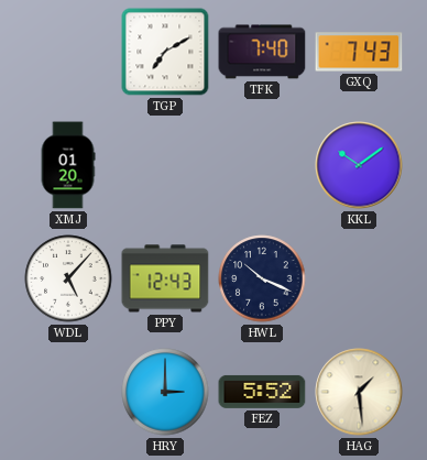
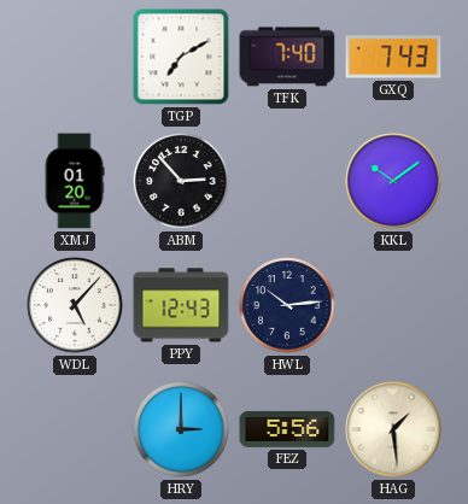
ABM: none -> 2:53
HWL: 10:19 -> 10:14
FEZ: 5:52 -> 5:56
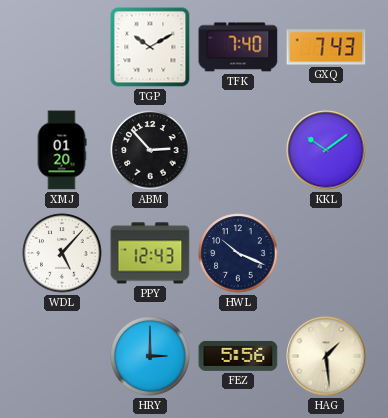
TGP: 7:10 -> 10:10
HWL: 10:14 -> 10:19
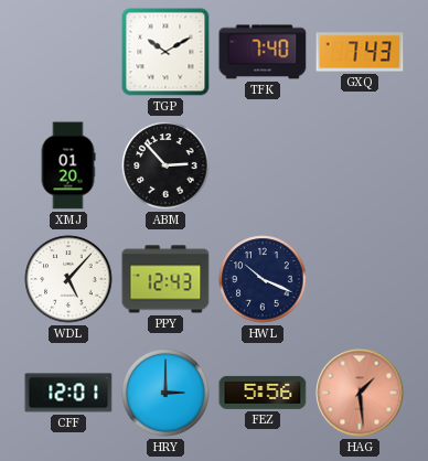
KKL: 10:09 -> none
CFF: none -> 12:01
HAG dial: cream -> salmon
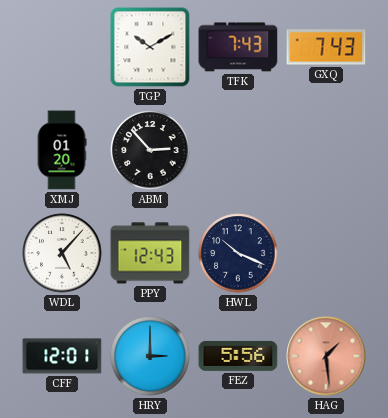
TFK: 7:40 -> 7:43
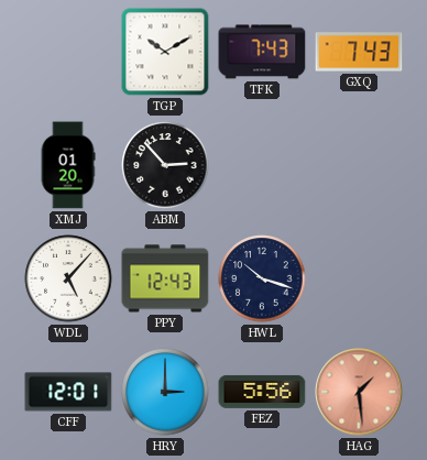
HWL: 10:19 -> 10:18
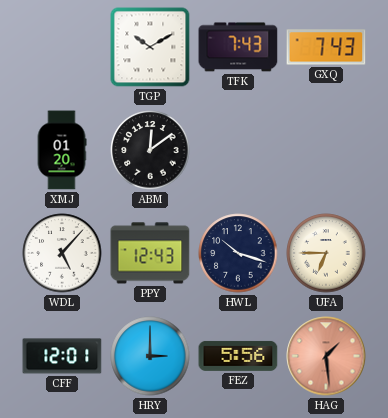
ABM: 2:53 -> 12:09
UFA: none -> 6:45
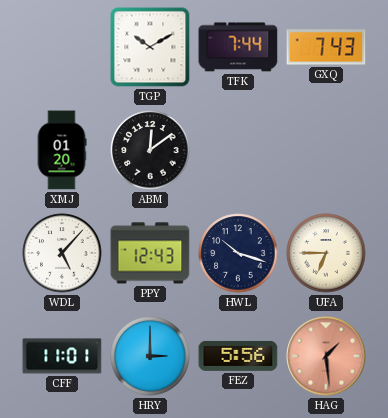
TFK: 7:43 -> 7:44
CFF: 12:01 -> 11:01
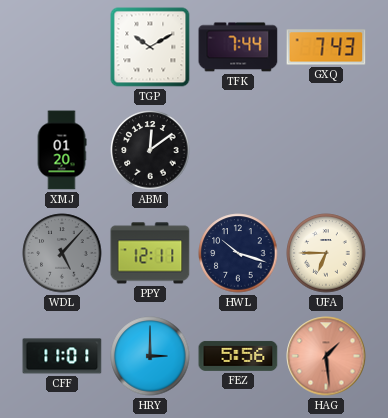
WDL dial: white -> grey
PPY: 12:43 -> 12:11
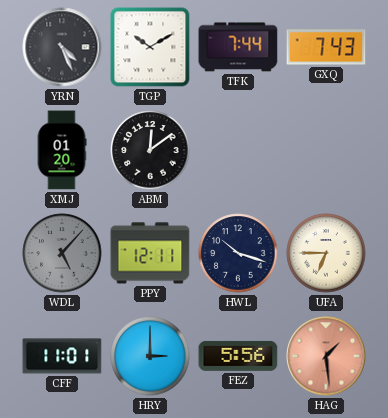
YRN: none -> 4:26
